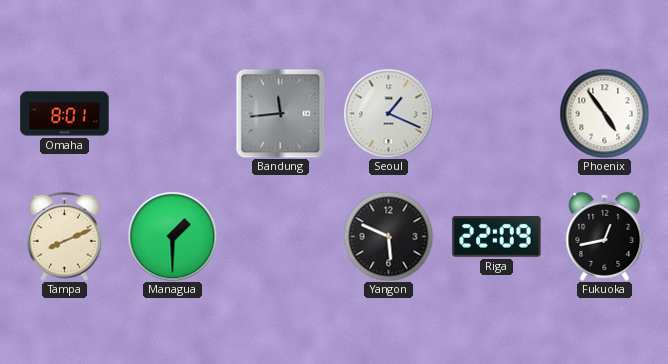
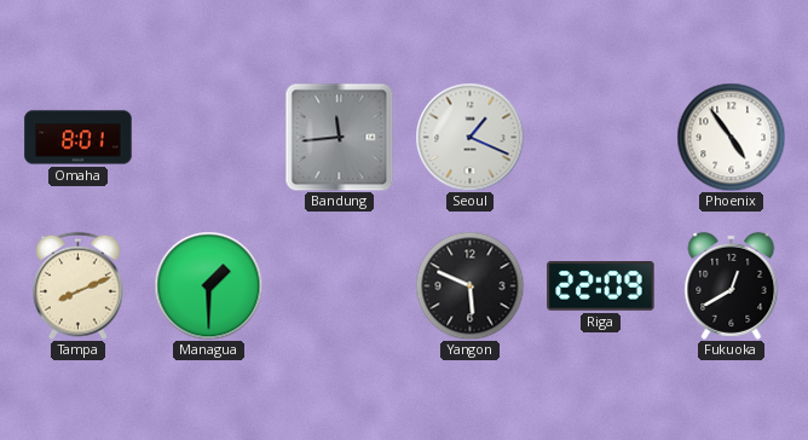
Fukuoka: 12:43 -> 12:40
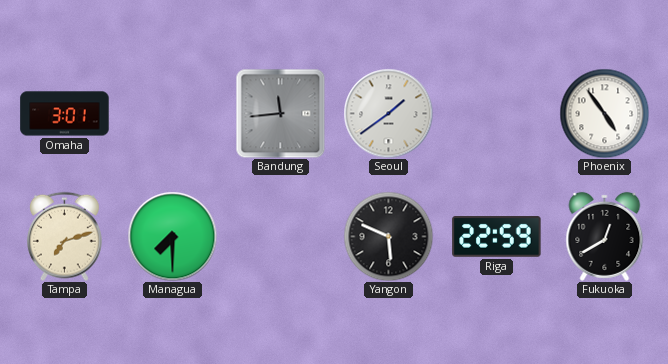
Omaha: 8:01 -> 3:01
Seoul: 1:19 -> 1:39
Tampa: 8:11 -> 7:12
Managua: 1:30 -> 7:30
Riga: 22:09 -> 22:59
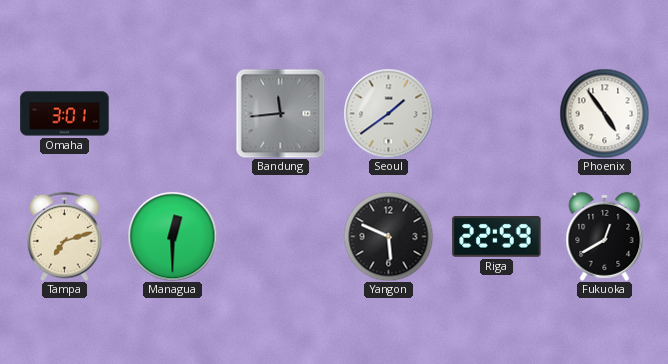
Managua: 7:30 -> 12:30
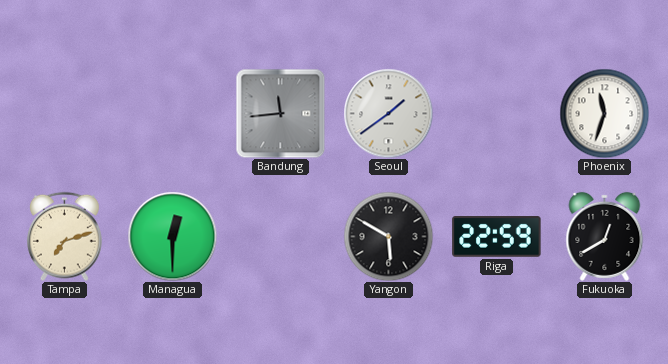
Omaha: 3:01 -> none
Phoenix: 4:54 -> 11:33
Yangon: 5:49 -> 5:50
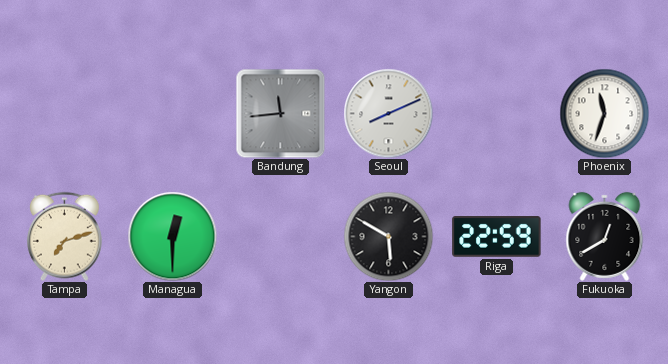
Seoul: 1:39 -> 8:11
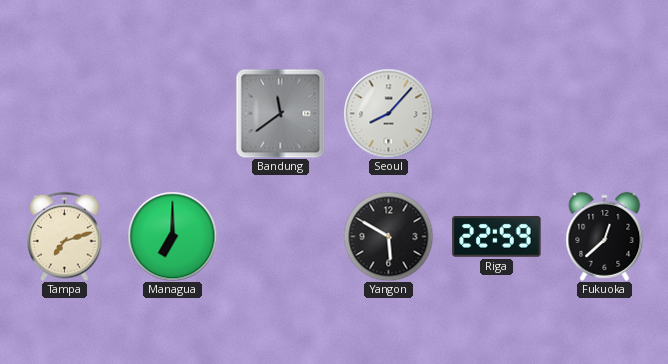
Bandung: 11:44 -> 11:39
Seoul: 8:11 -> 8:07
Phoenix: 11:33 -> none
Managua: 12:30 -> 7:00
Fukuoka: 12:40 -> 12:38
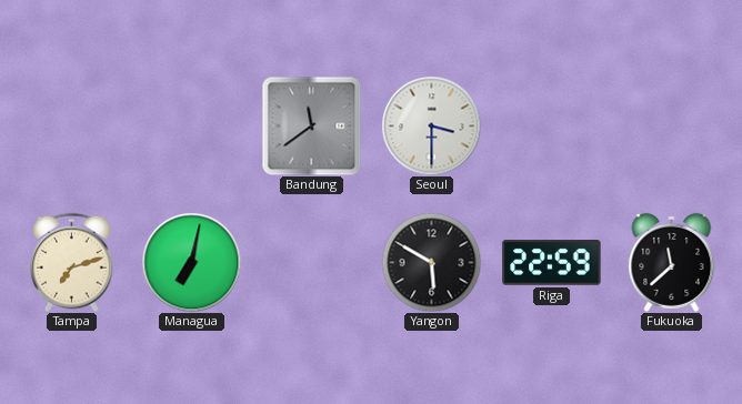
Seoul: 8:07 -> 3:30
Managua: 7:00 -> 7:02
Fukuoka: 12:38 -> 11:38
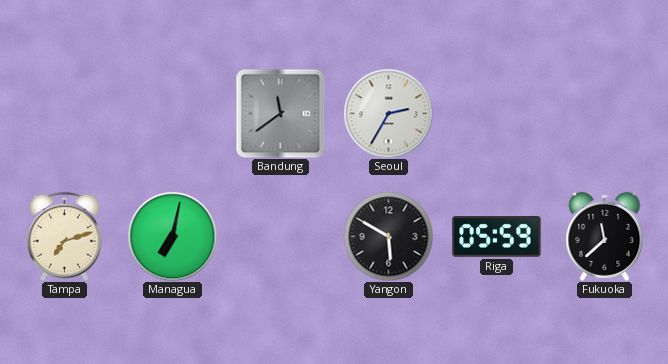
Seoul: 3:30 -> 2:35
Riga: 22:59 -> 05:59
